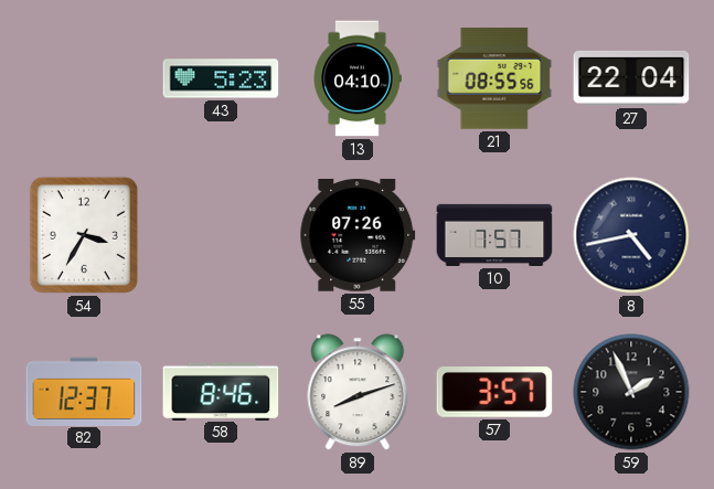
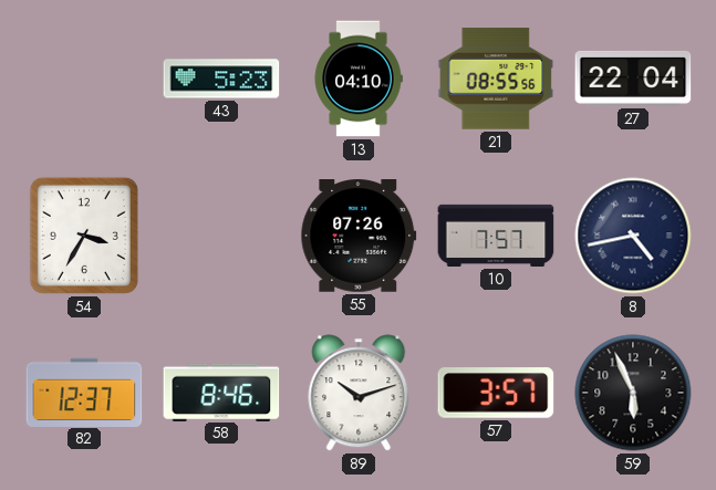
89: 8:12 -> 10:12
59: 1:56 -> 5:56
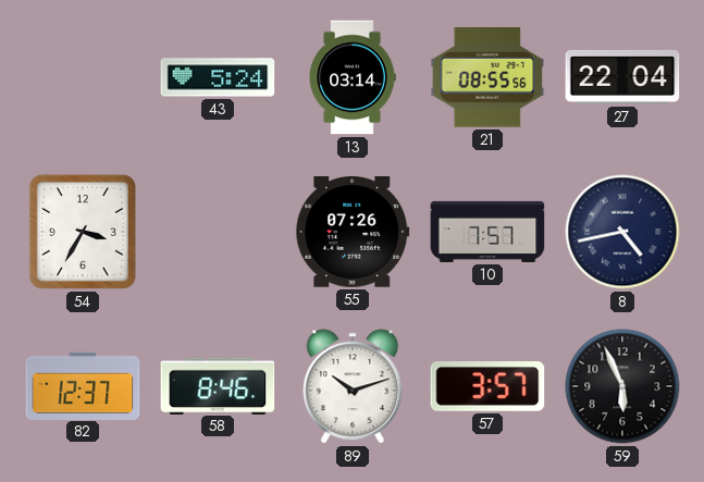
43: 5:23 -> 5:24
13: 04:10 -> 03:14
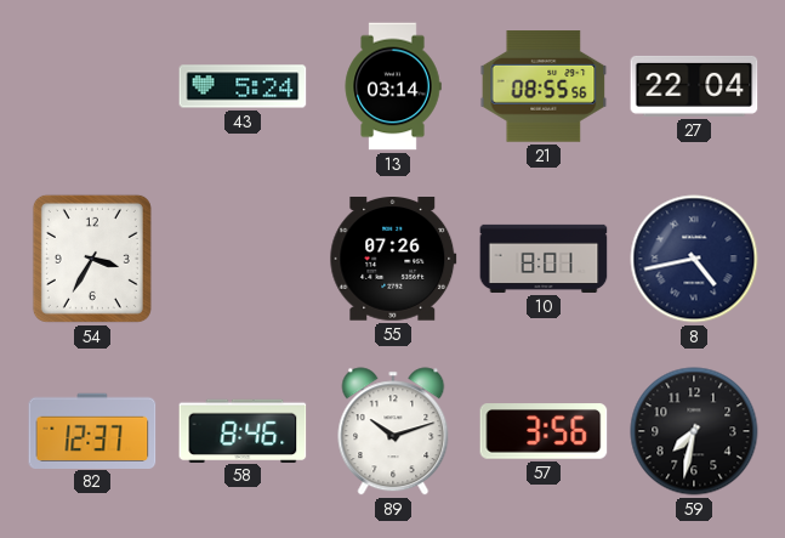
10: 7:57 -> 8:01
57: 3:57 -> 3:56
59: 5:56 -> 7:32
